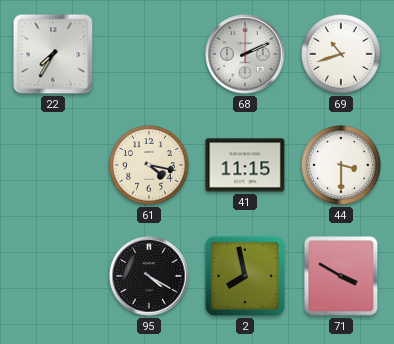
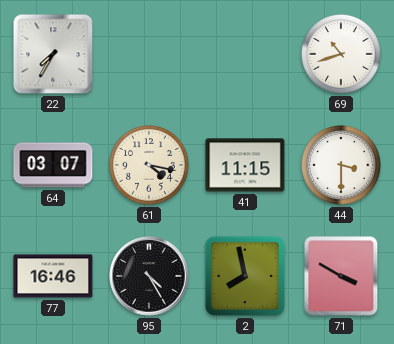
68: 2:11 -> none
64: none -> 03:07
77: none -> 16:46
95: 4:20 -> 4:25
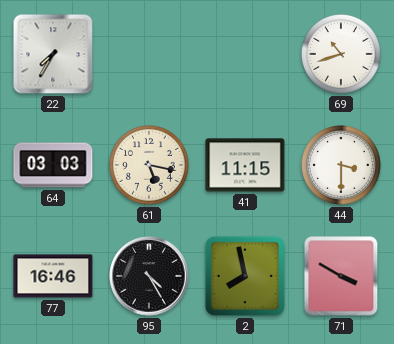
64: 03:07 -> 03:03
61: 4:17 -> 5:17
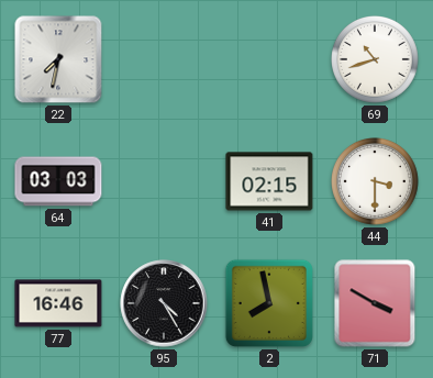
22: 7:35 -> 7:32
61: 5:17 -> none
41: 11:15 -> 02:15
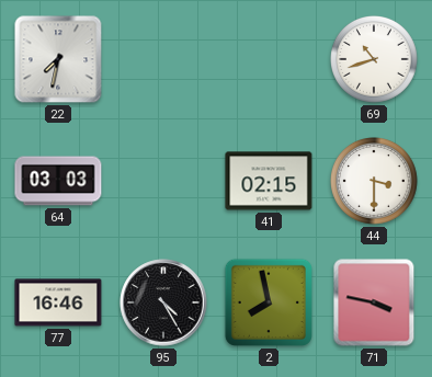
71: 3:50 -> 3:47
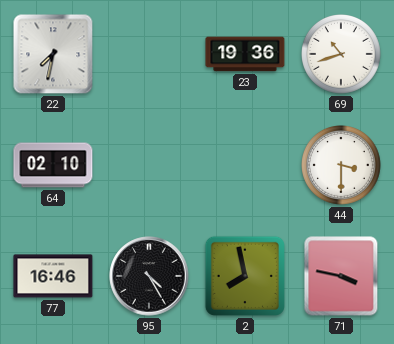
23: none -> 19:36
64: 03:03 -> 02:10
41: 02:15 -> none
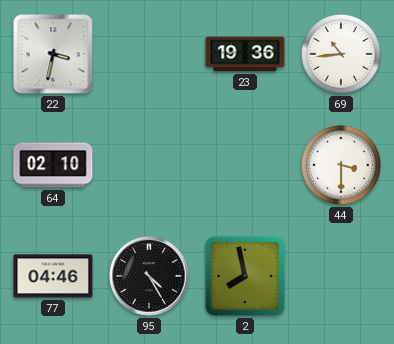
22: 7:32 -> 3:32
69: 10:42 -> 10:44
77: 16:46 -> 04:46
71: 3:47 -> none
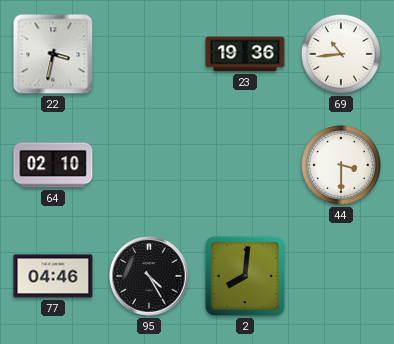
2: 7:58 -> 8:01
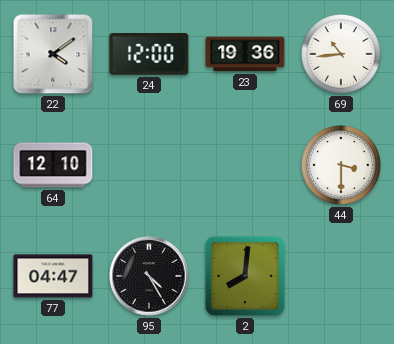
22: 3:32 -> 4:09
24: none -> 12:00
64: 02:10 -> 12:10
77: 04:46 -> 04:47
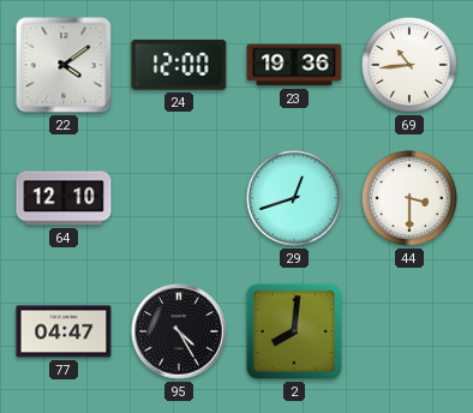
29: none -> 12:42
